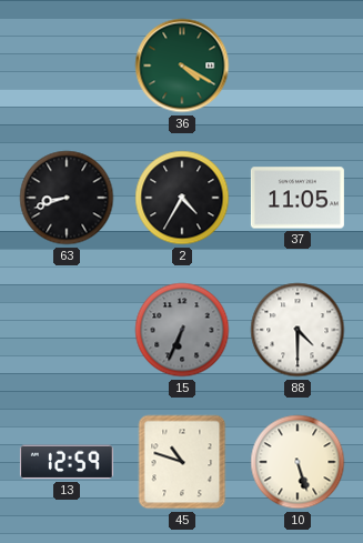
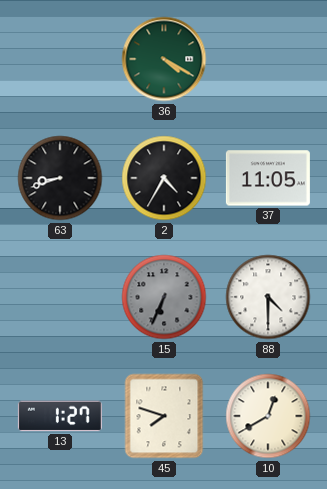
13: 12:59 -> 1:27
45: 10:48 -> 7:48
10: 5:27 -> 12:40
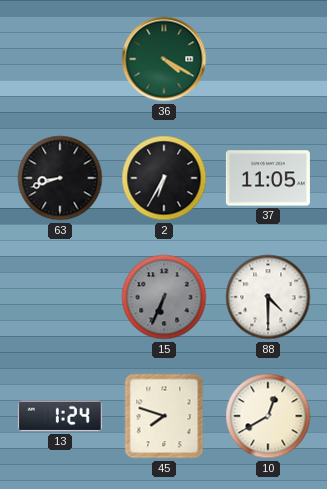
2: 4:35 -> 6:35
13: 1:27 -> 1:24
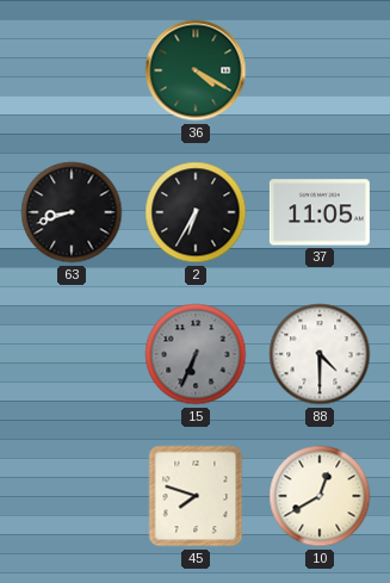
13: 1:24 -> none
